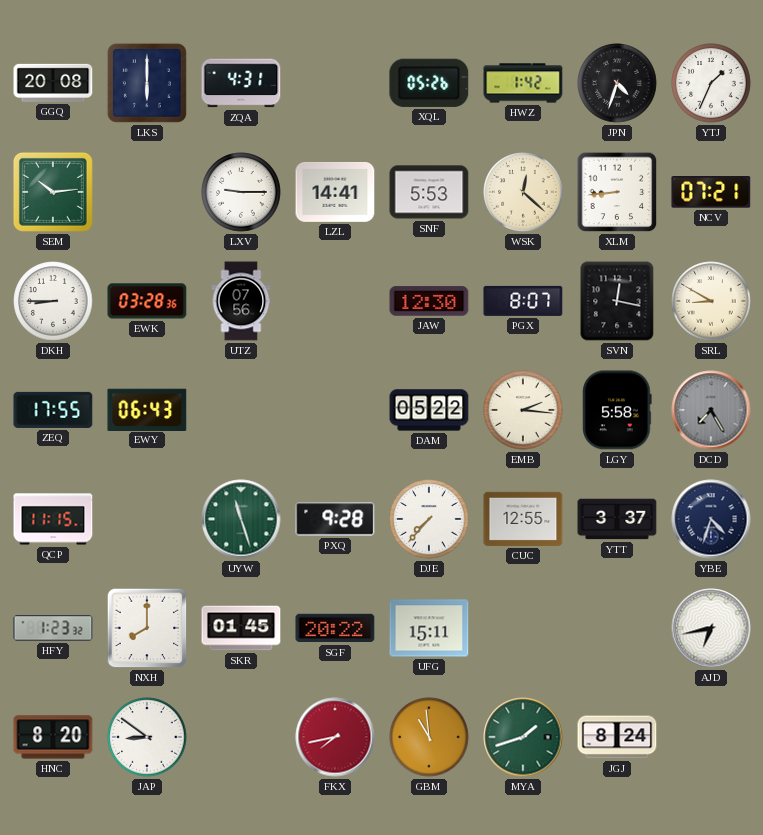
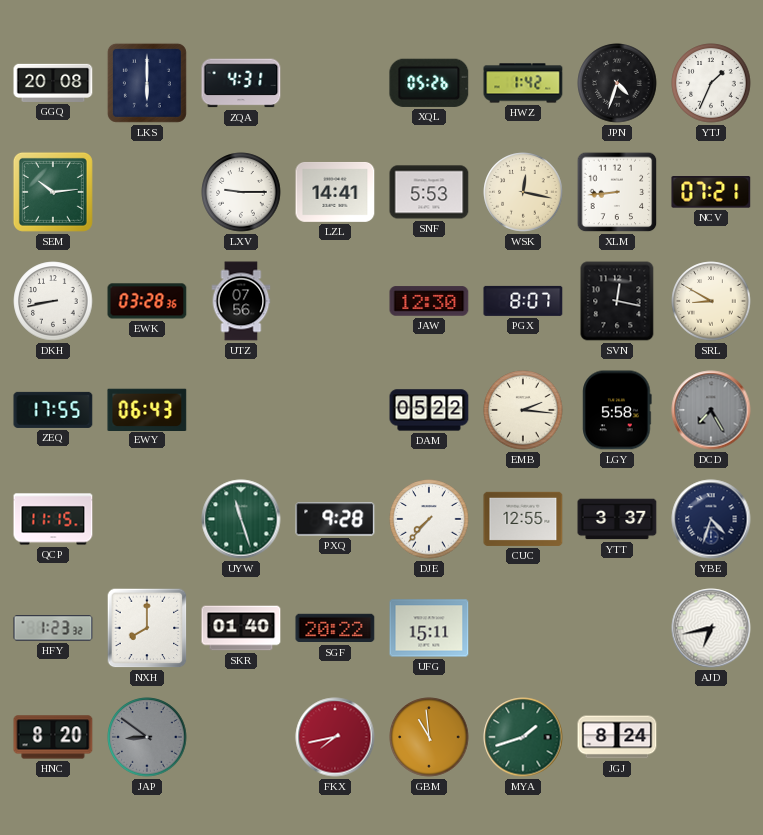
WSK: 12:22 -> 12:17
DKH: 8:45 -> 8:43
SKR: 01:45 -> 01:40
JAP dial: white -> grey
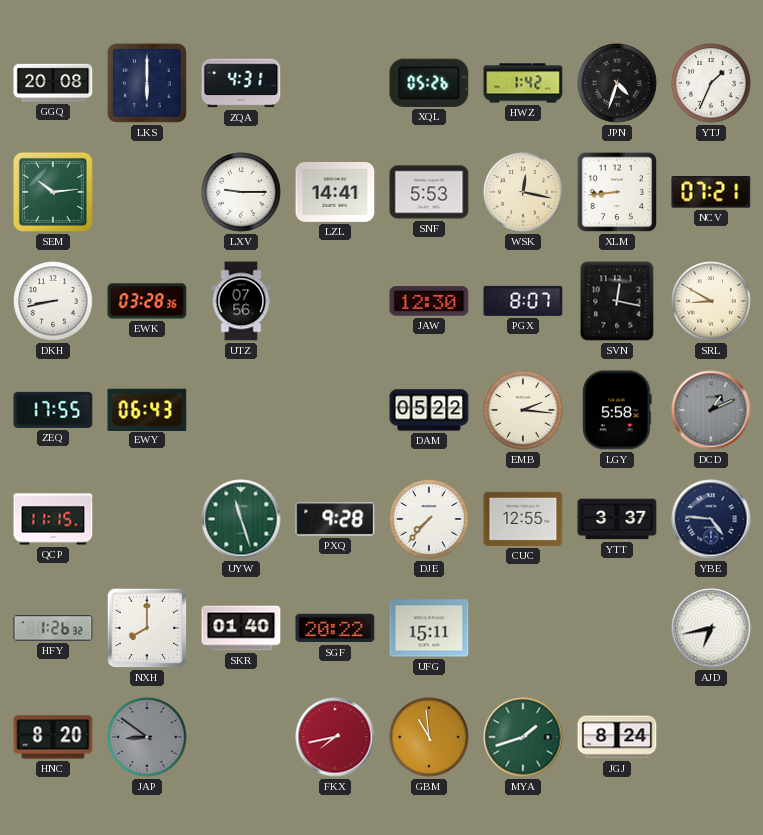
DCD: 7:25 -> 1:11
YBE: 4:33 -> 4:46
HFY: 1:23 -> 1:26
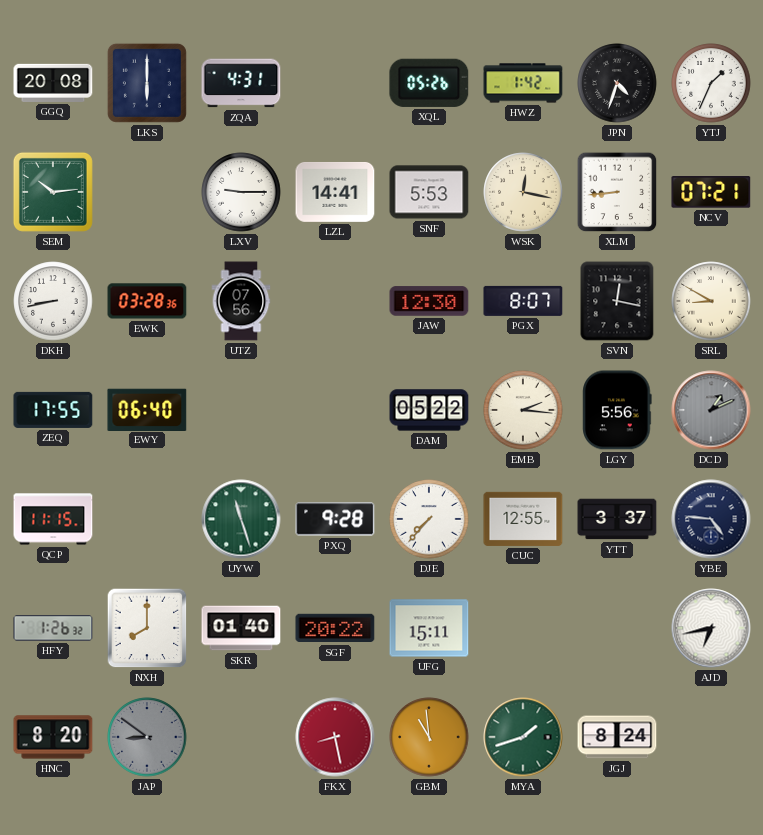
EWY: 06:43 -> 06:40
LGY: 5:58 -> 5:56
FKX: 7:43 -> 8:28
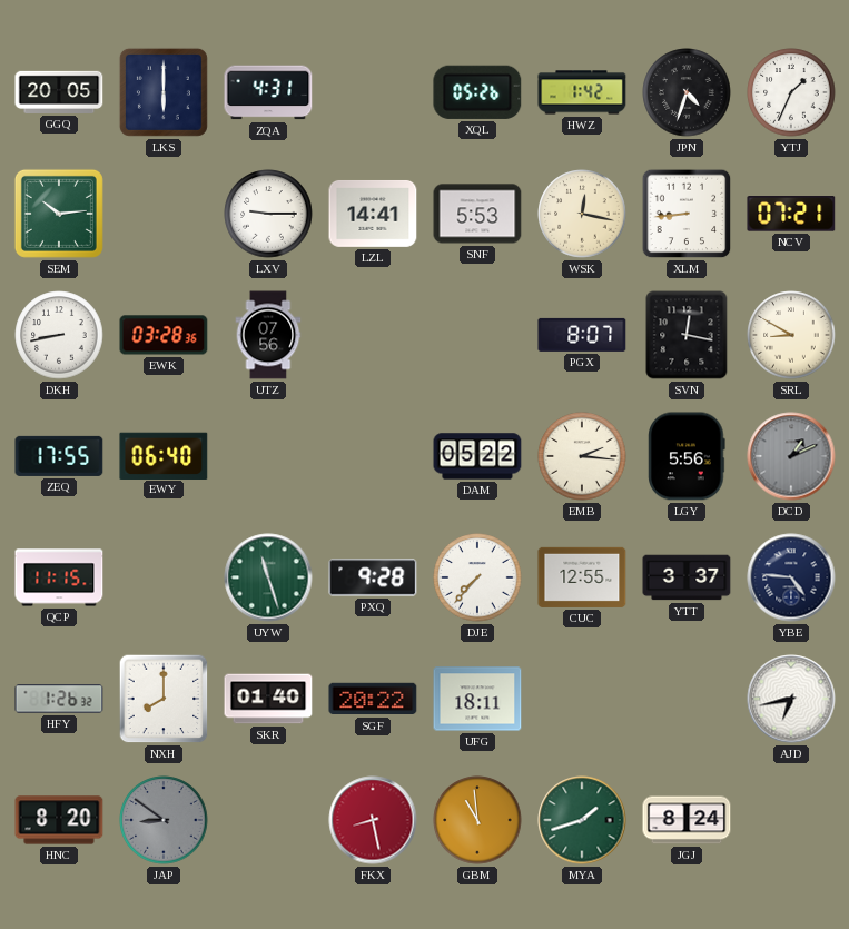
GGQ: 20:08 -> 20:05
JAW: 12:30 -> none
UFG: 15:11 -> 18:11
